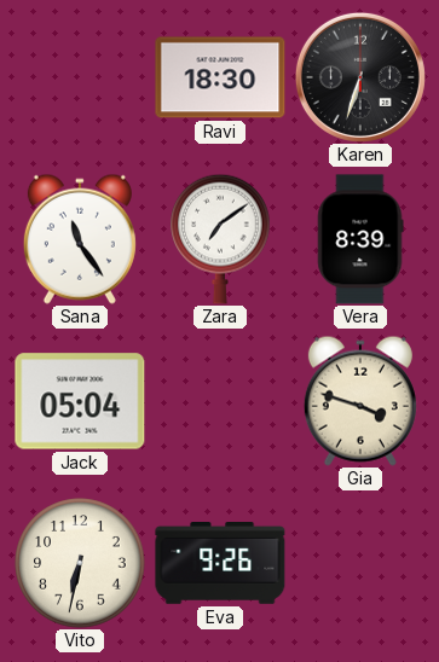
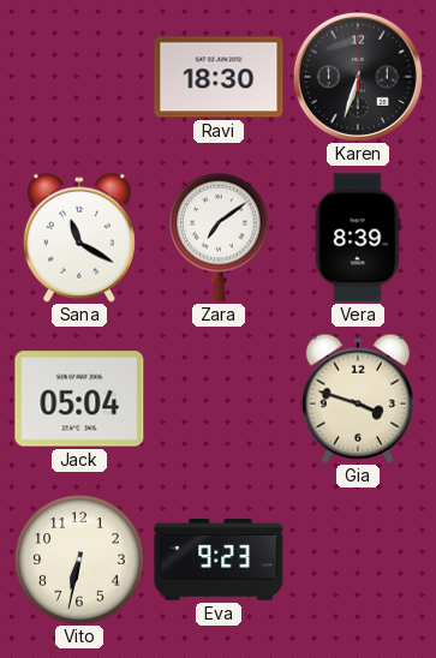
Sana: 11:24 -> 11:20
Eva: 9:26 -> 9:23
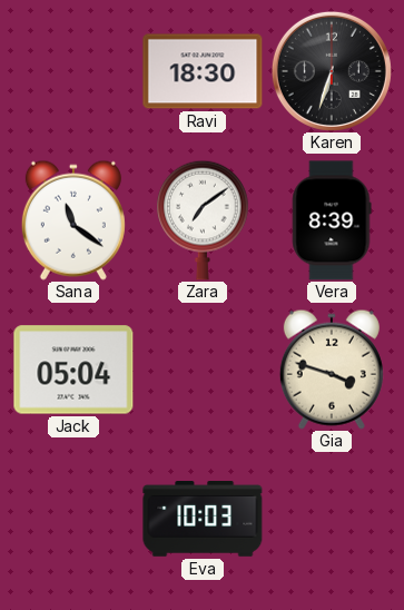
Sana: 11:20 -> 11:21
Vito: 6:32 -> none
Eva: 9:23 -> 10:03
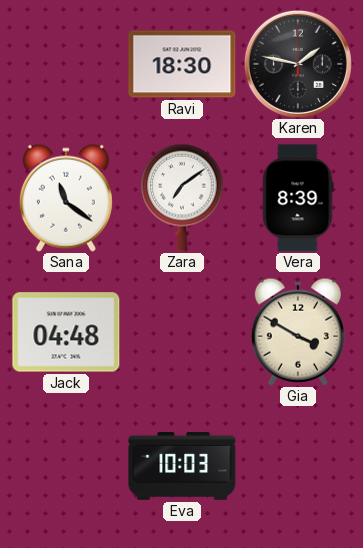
Karen: 6:33 -> 1:47
Jack: 05:04 -> 04:48
Gia: 3:48 -> 3:50
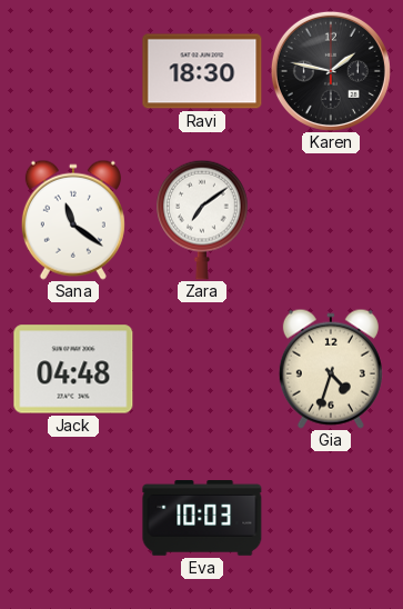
Vera: 8:39 -> none
Gia: 3:50 -> 4:33
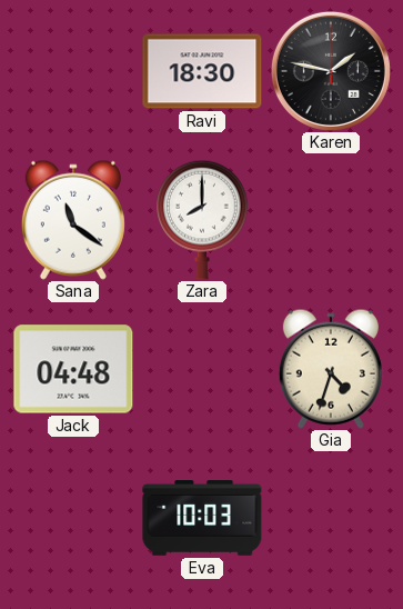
Zara: 7:09 -> 8:00
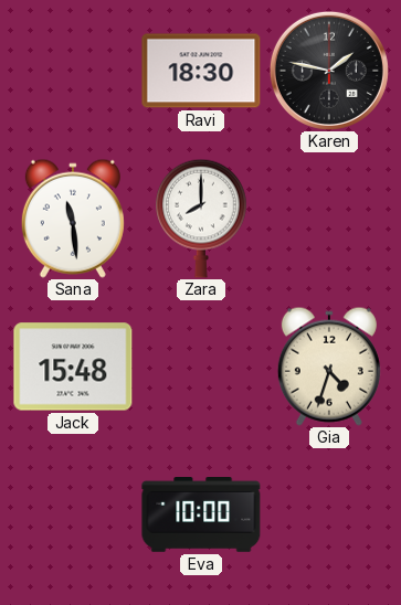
Sana: 11:21 -> 11:29
Jack: 04:48 -> 15:48
Eva: 10:03 -> 10:00
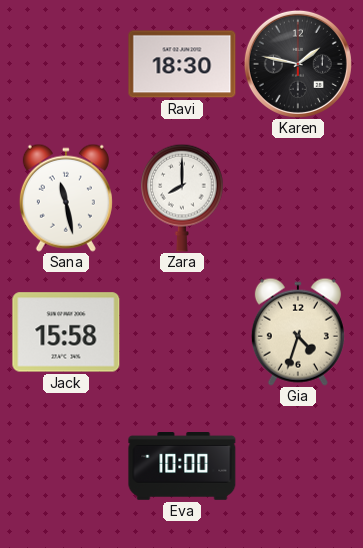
Sana: 11:29 -> 11:28
Jack: 15:48 -> 15:58
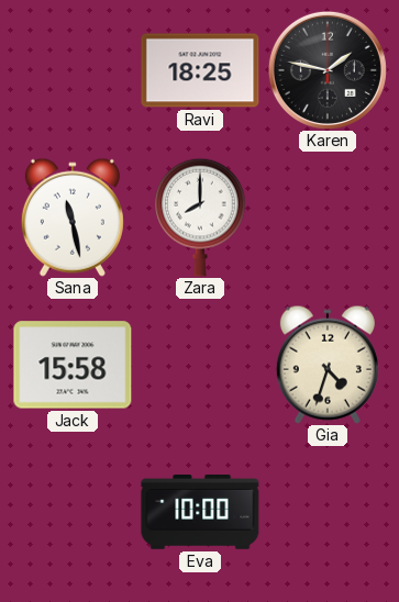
Ravi: 18:30 -> 18:25
